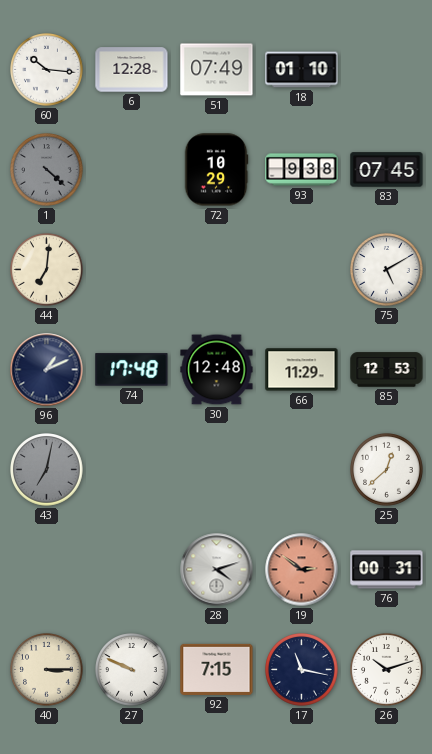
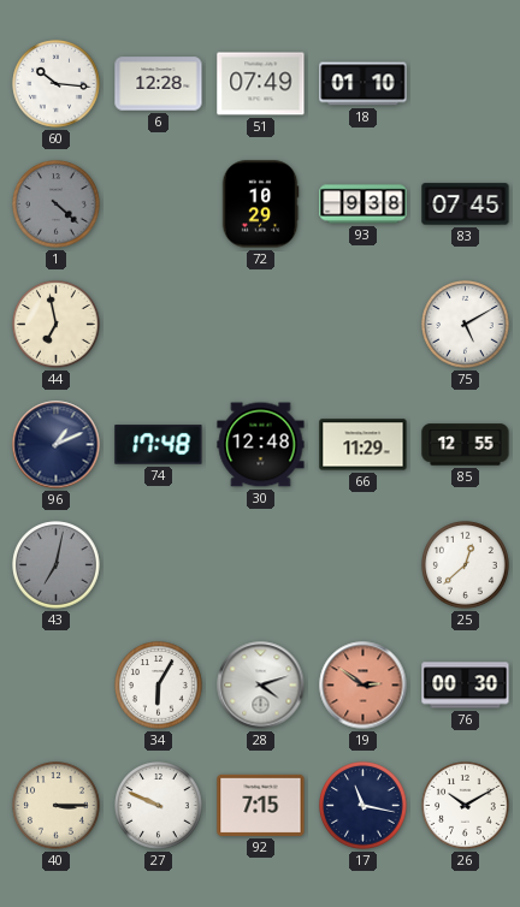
44: 7:01 -> 6:58
85: 12:53 -> 12:55
34: none -> 6:05
76: 00:31 -> 00:30
26: 10:12 -> 10:10
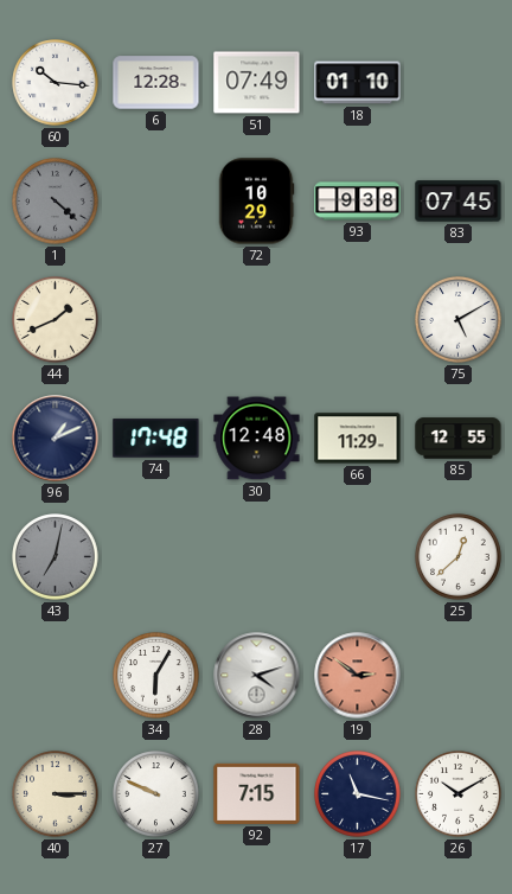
44: 6:58 -> 1:41
76: 00:30 -> none
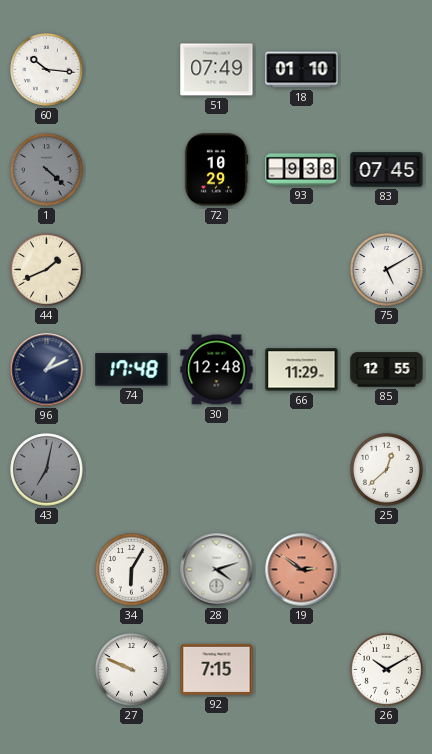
6: 12:28 -> none
40: 3:15 -> none
17: 11:17 -> none
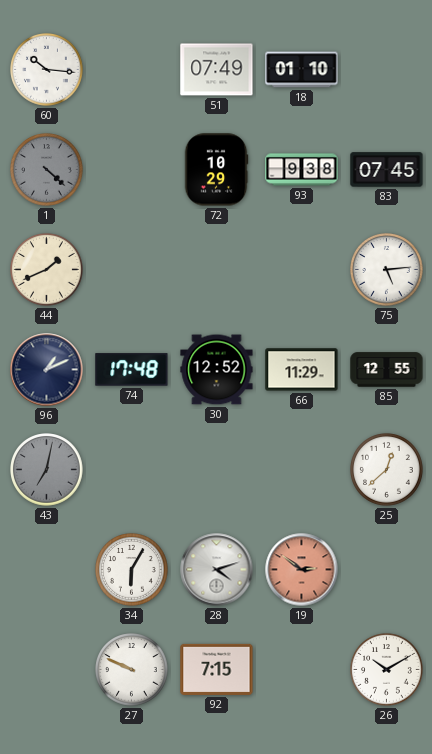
75: 5:10 -> 5:14
30: 12:48 -> 12:52
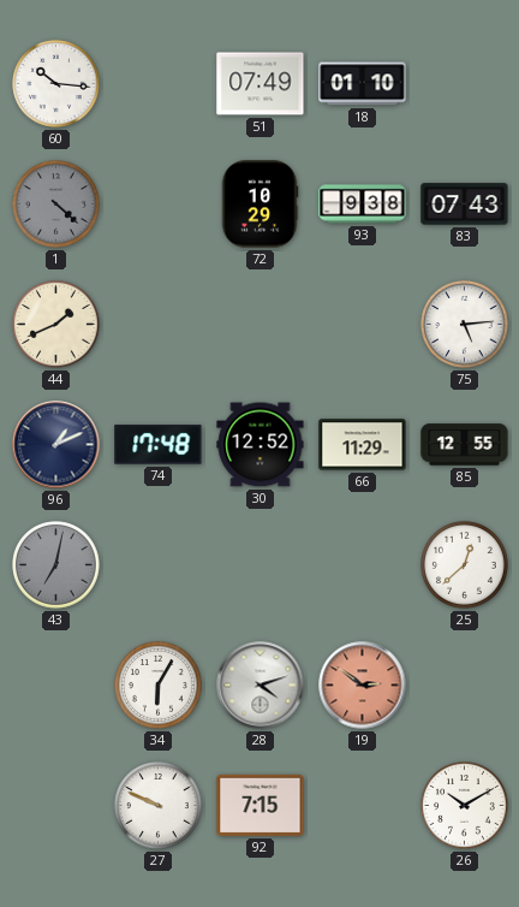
83: 07:45 -> 07:43
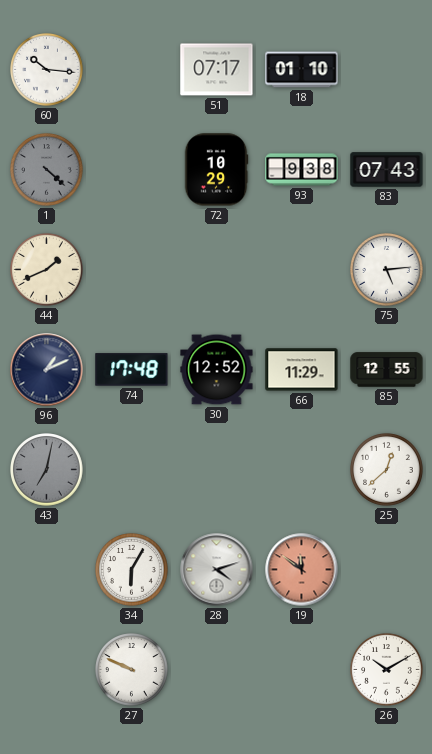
51: 07:49 -> 07:17
19: 2:51 -> 11:51
92: 7:15 -> none
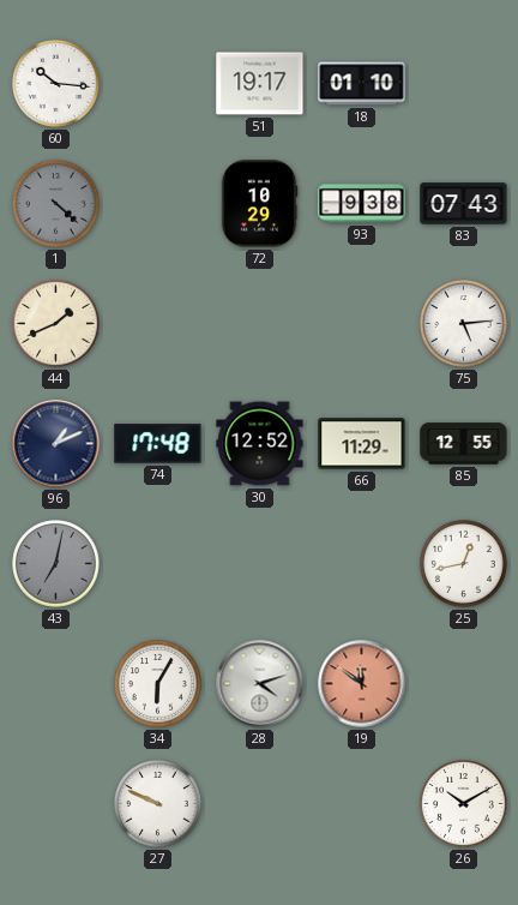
51: 07:17 -> 19:17
25: 12:38 -> 12:43
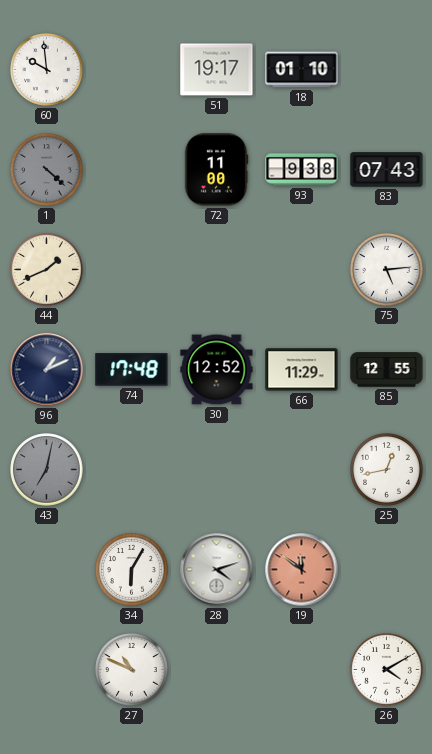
60: 10:16 -> 9:59
72: 10:29 -> 11:00
27: 9:49 -> 10:49
26: 10:10 -> 4:10
